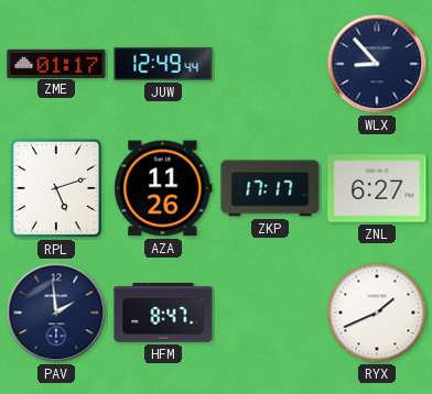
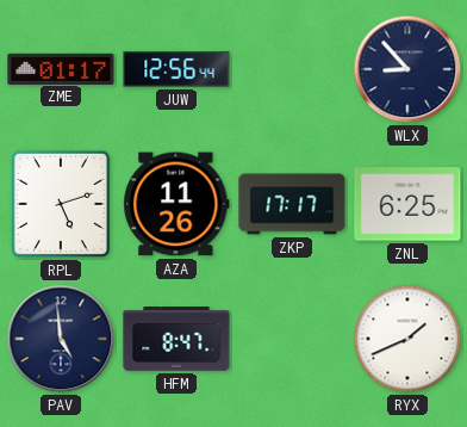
JUW: 12:49 -> 12:56
ZNL: 6:27 -> 6:25
PAV: 1:59 -> 4:59
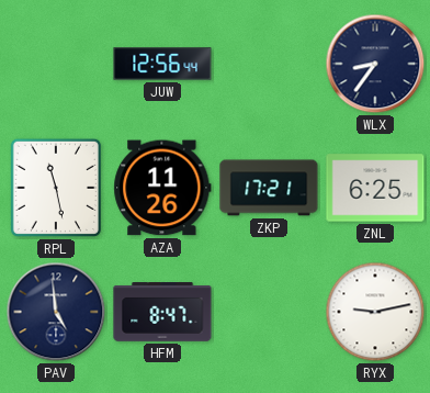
ZME: 01:17 -> none
WLX: 8:53 -> 8:36
RPL: 5:12 -> 11:28
ZKP: 17:17 -> 17:21
RYX: 1:41 -> 9:13
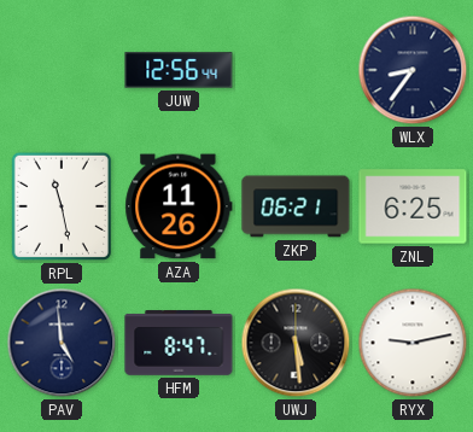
ZKP: 17:21 -> 06:21
UWJ: none -> 5:29
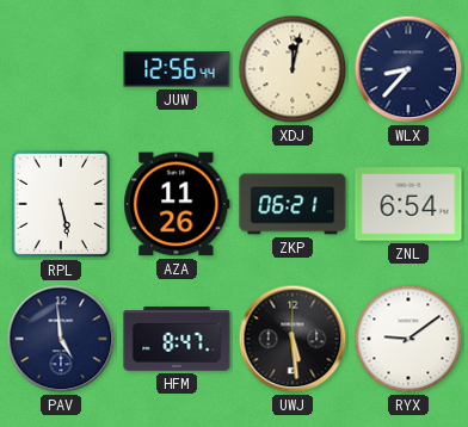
XDJ: none -> 12:02
WLX: 8:36 -> 8:37
RPL: 11:28 -> 5:28
ZNL: 6:25 -> 6:54
RYX: 9:13 -> 9:09
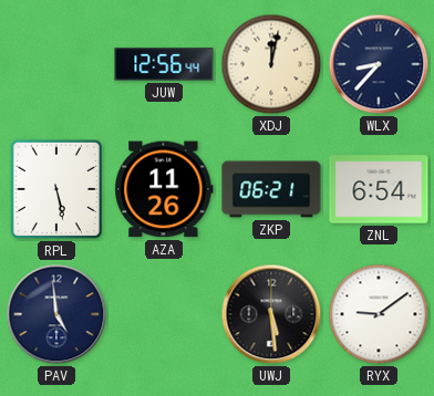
HFM: 8:47 -> none
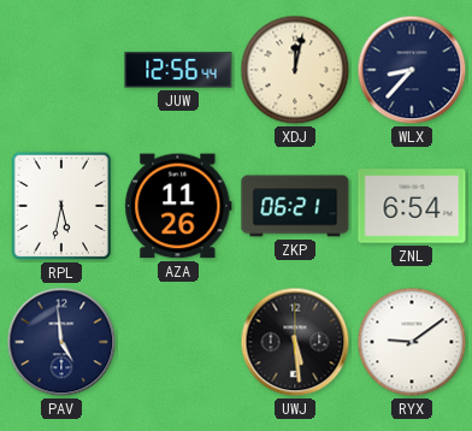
RPL: 5:28 -> 5:32
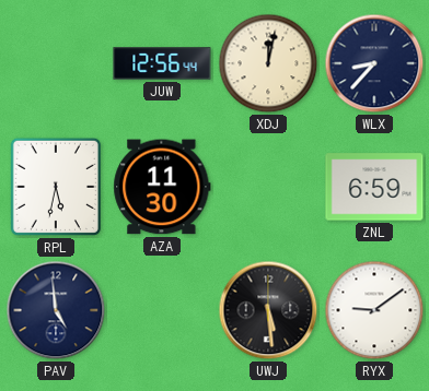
AZA: 11:26 -> 11:30
ZKP: 06:21 -> none
ZNL: 6:54 -> 6:59
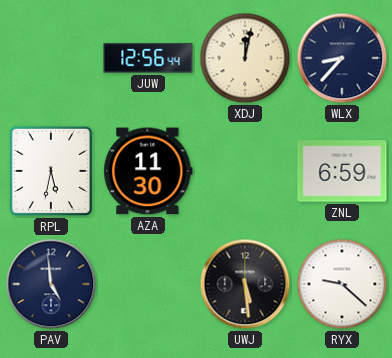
RYX: 9:09 -> 9:22
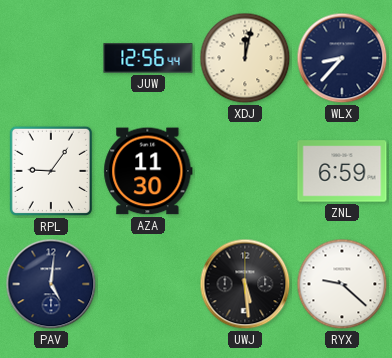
RPL: 5:32 -> 9:06
PAV: 4:59 -> 5:01
